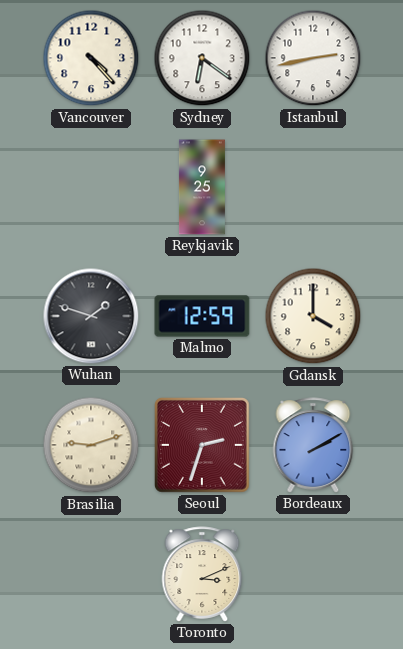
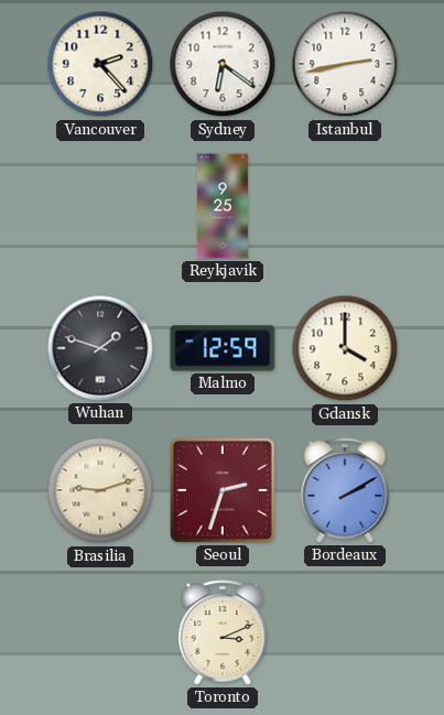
Vancouver: 4:23 -> 2:23
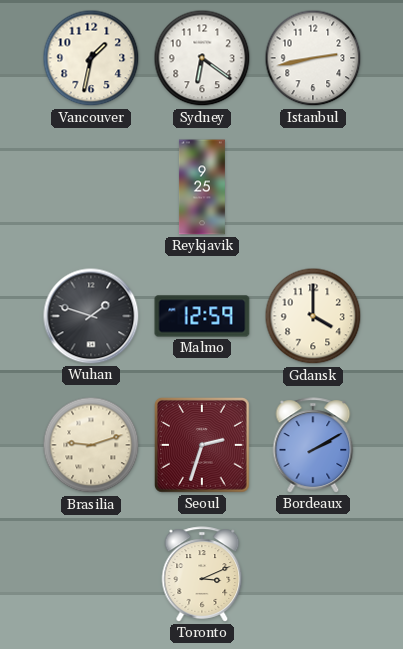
Vancouver: 2:23 -> 1:32
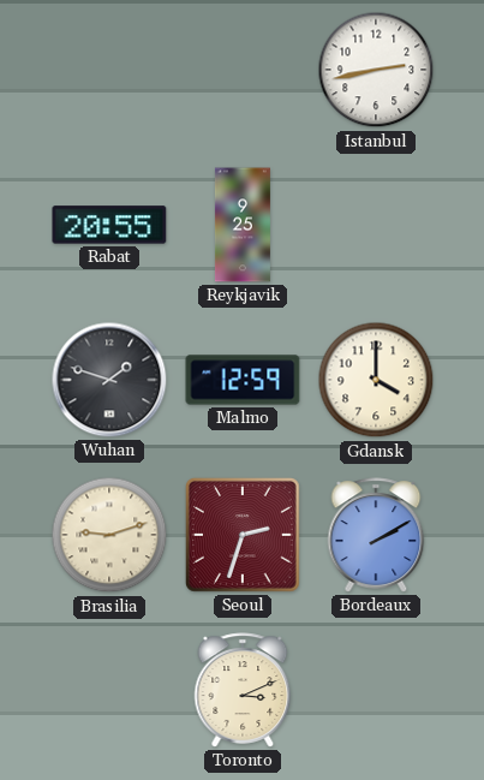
Vancouver: 1:32 -> none
Sydney: 6:21 -> none
Rabat: none -> 20:55
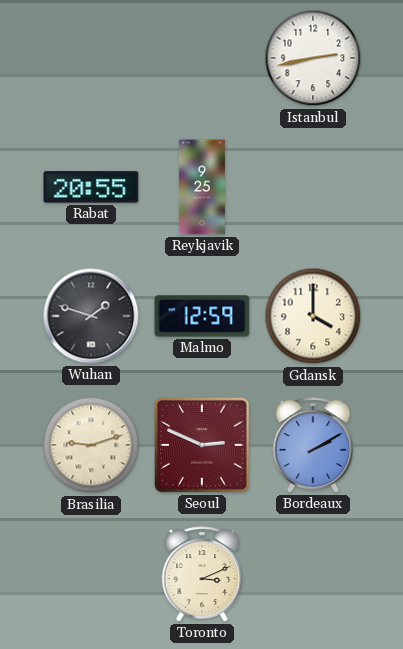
Seoul: 2:33 -> 2:49
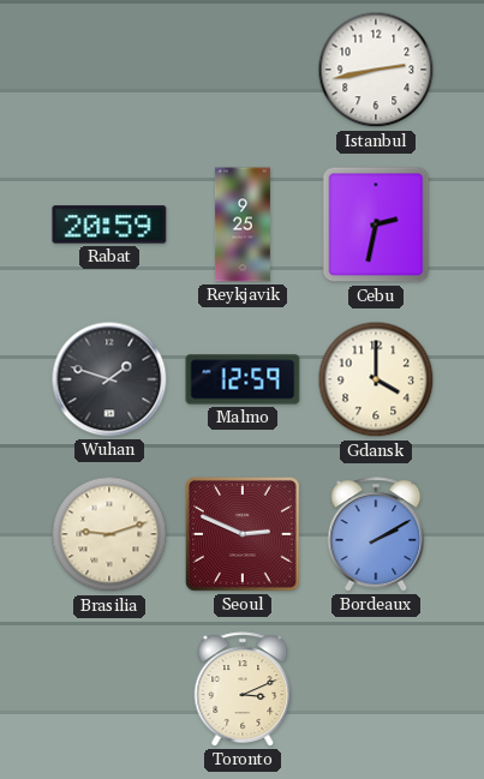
Rabat: 20:55 -> 20:59
Cebu: none -> 2:32
